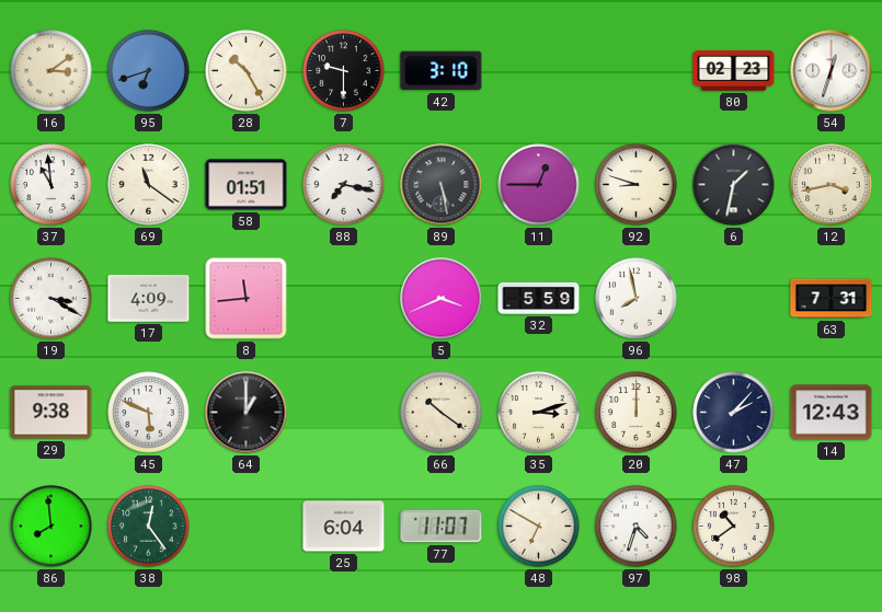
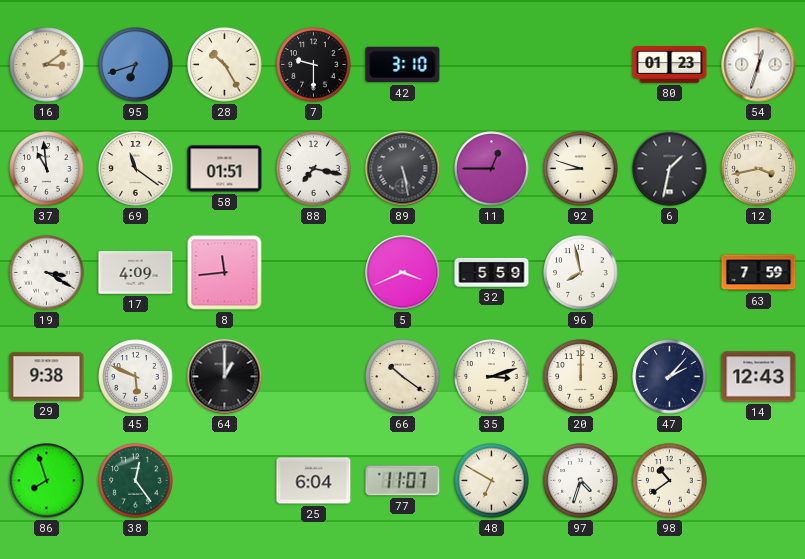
80: 02:23 -> 01:23
63: 7:31 -> 7:59
86: 7:59 -> 7:57
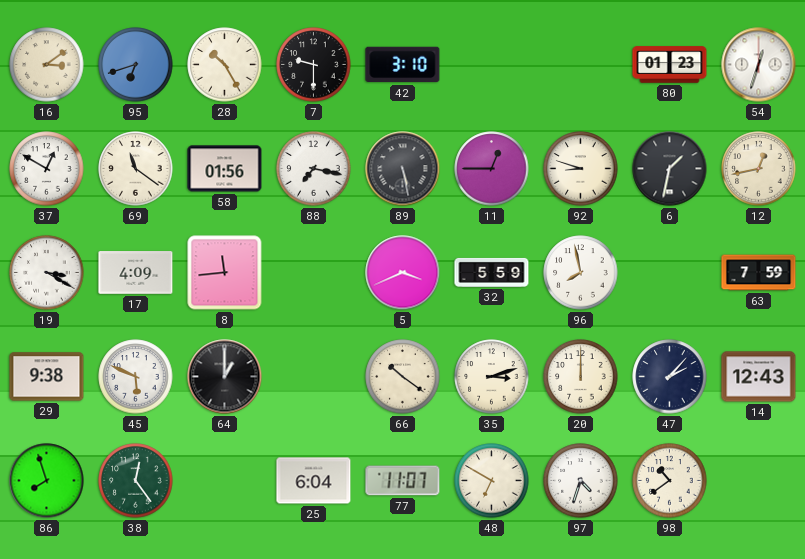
37: 10:59 -> 12:50
58: 01:51 -> 01:56
12: 3:43 -> 12:43
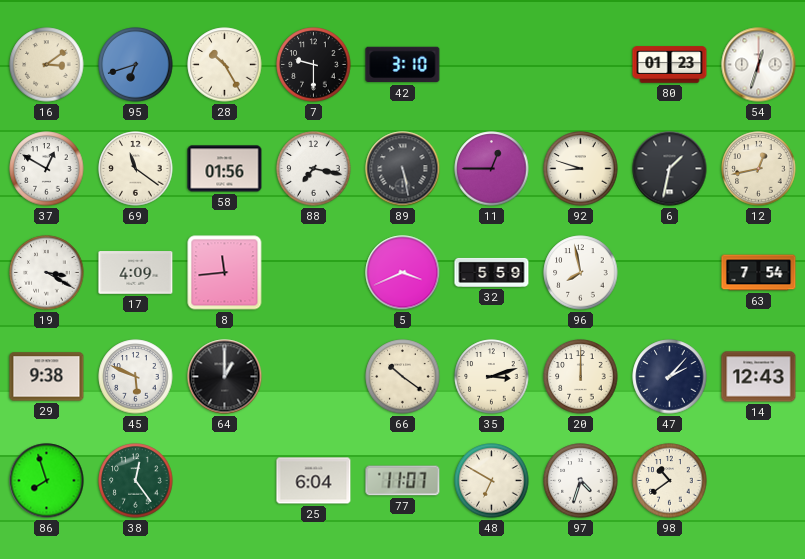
63: 7:59 -> 7:54
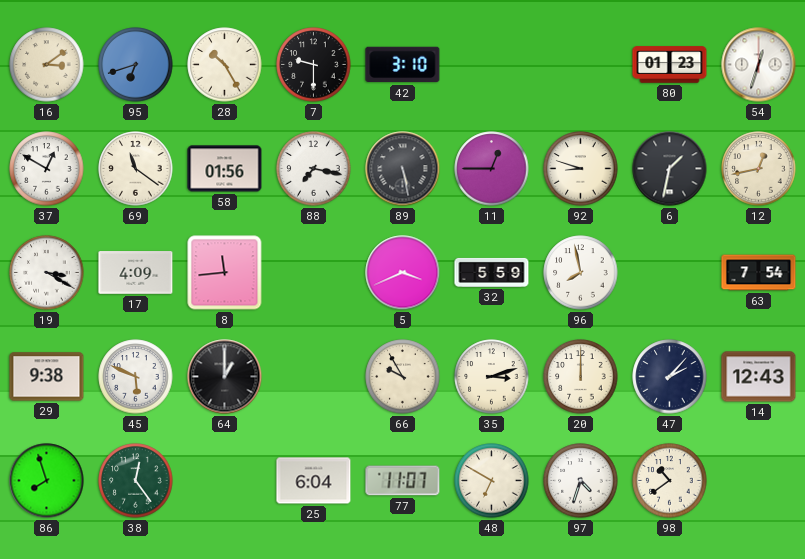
66: 10:21 -> 9:55
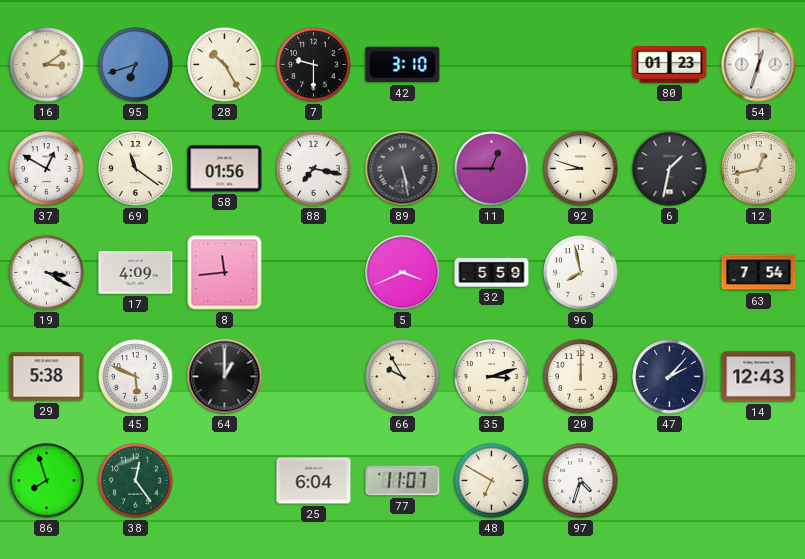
29: 9:38 -> 5:38
98: 10:39 -> none
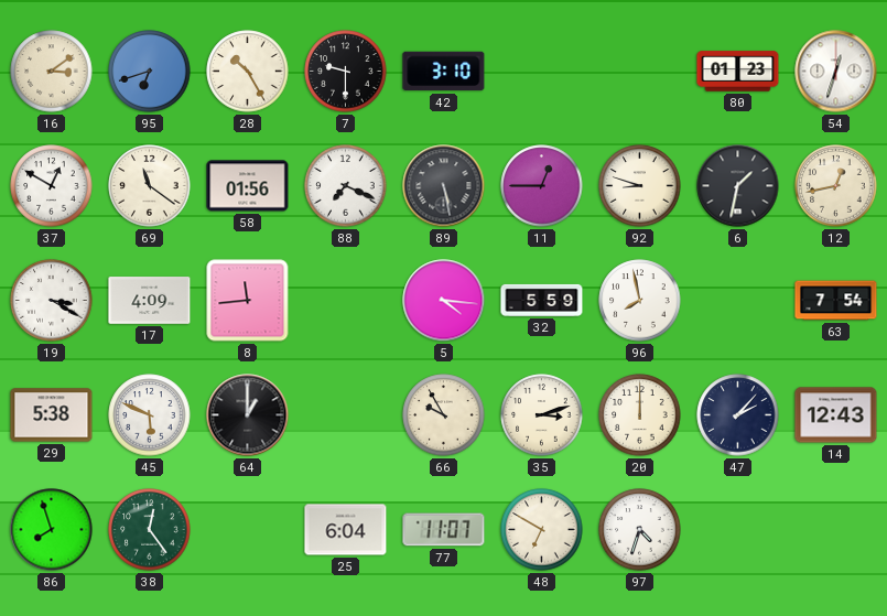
88: 7:17 -> 7:19
5: 3:41 -> 4:16
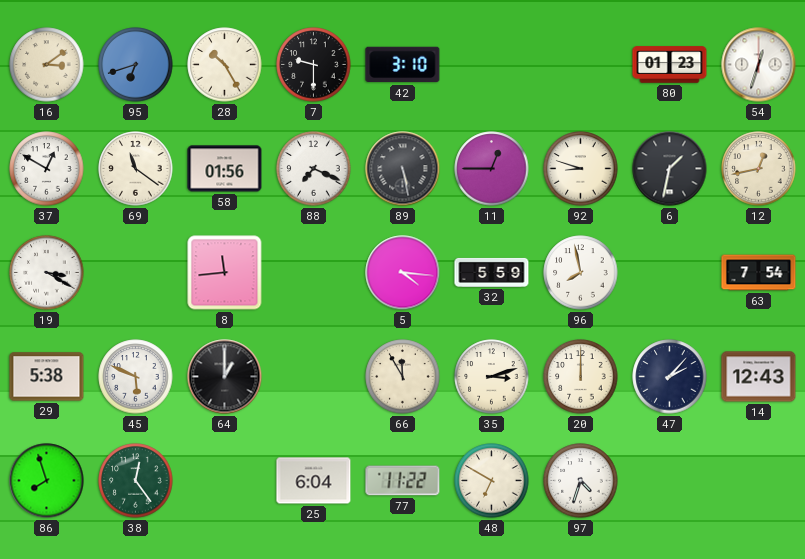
17: 4:09 -> none
66: 9:55 -> 11:55
77: 11:07 -> 11:22
